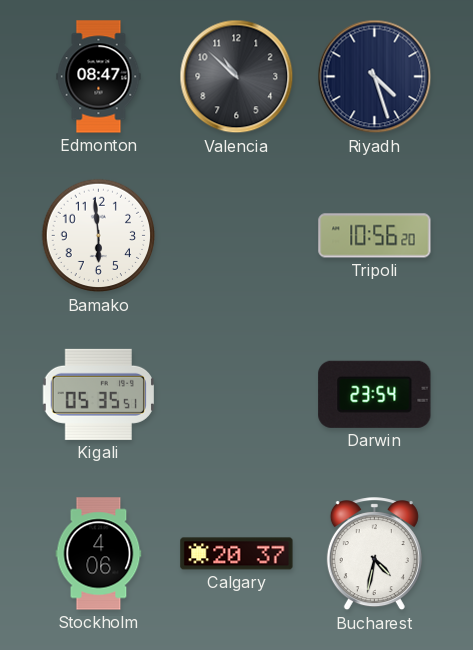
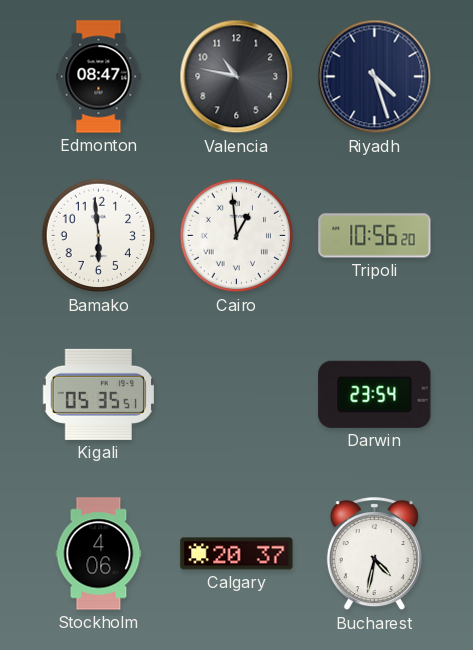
Valencia: 10:52 -> 10:47
Cairo: none -> 12:59
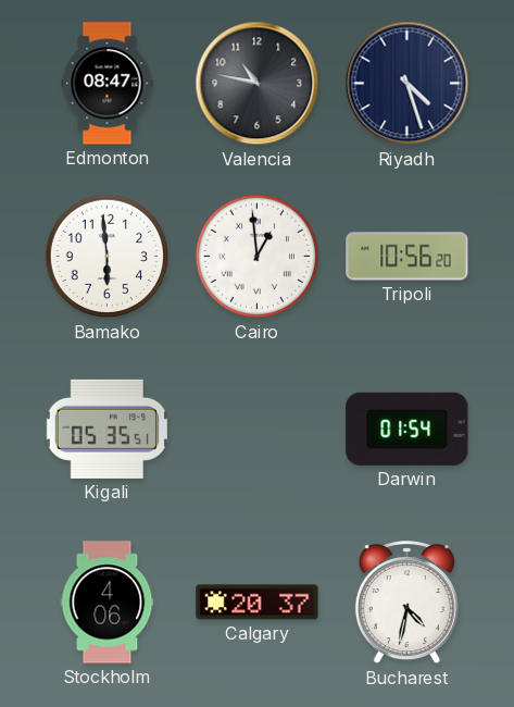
Darwin: 23:54 -> 01:54
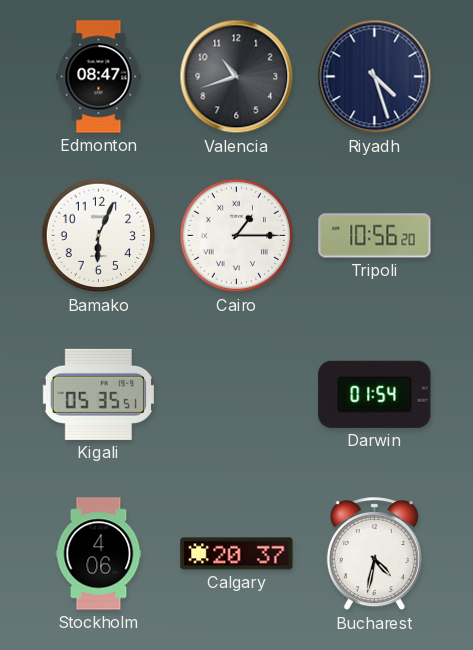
Valencia: 10:47 -> 10:42
Bamako: 5:59 -> 6:04
Cairo: 12:59 -> 1:15
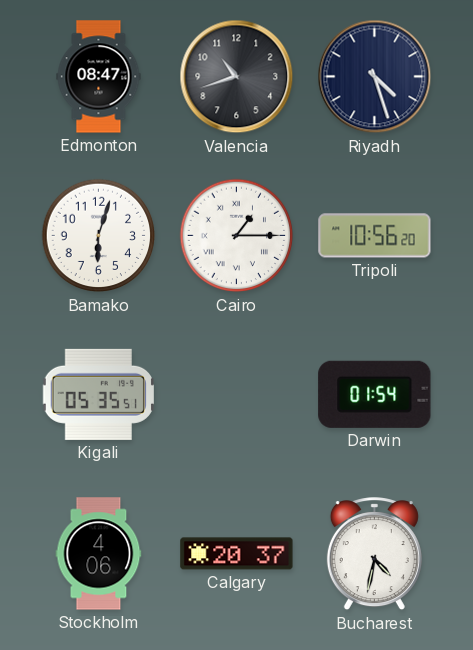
Bamako: 6:04 -> 6:03
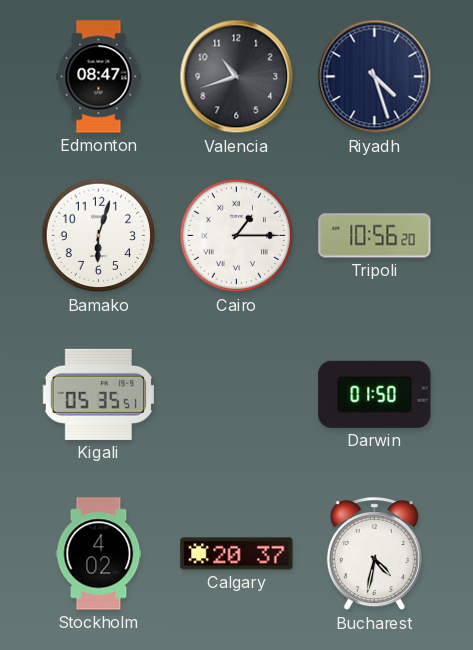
Darwin: 01:54 -> 01:50
Stockholm: 4:06 -> 4:02
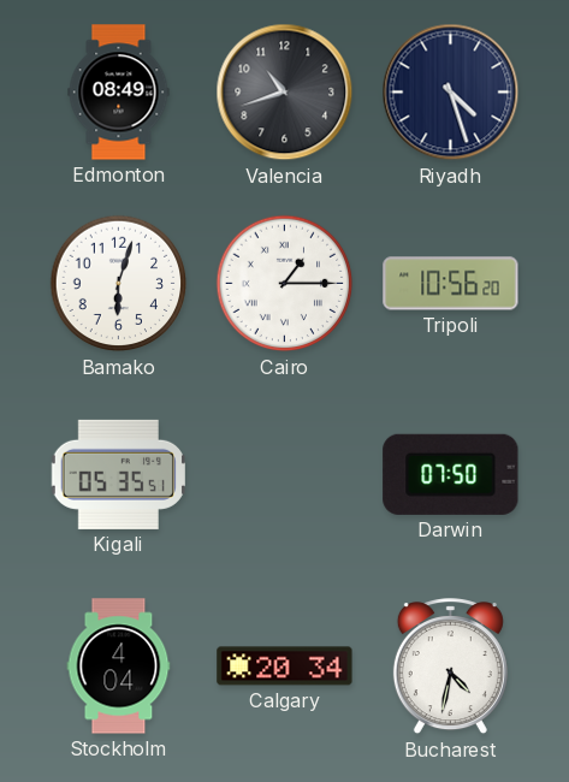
Edmonton: 08:47 -> 08:49
Darwin: 01:50 -> 07:50
Stockholm: 4:02 -> 4:04
Calgary: 20:37 -> 20:34
